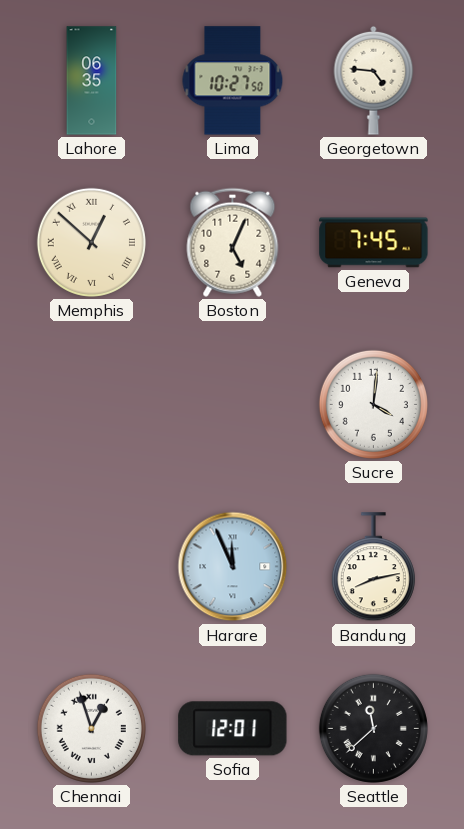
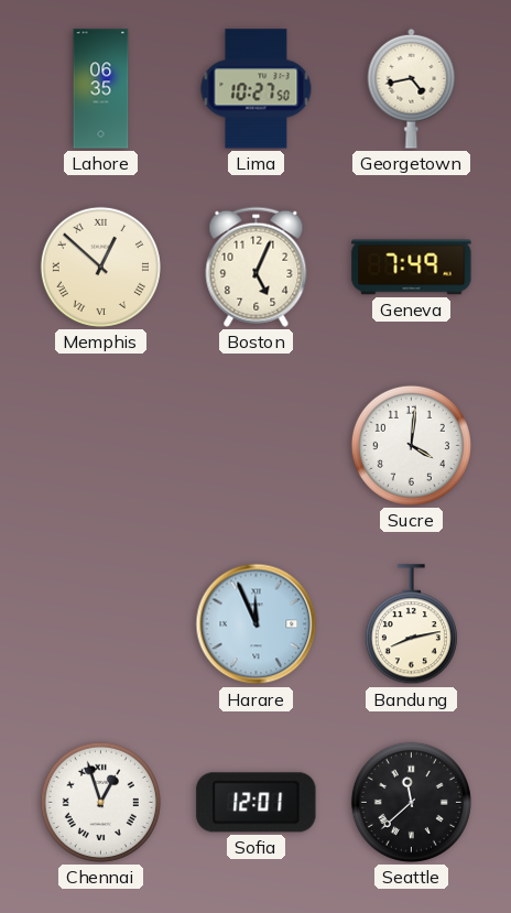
Georgetown: 4:46 -> 4:43
Geneva: 7:45 -> 7:49
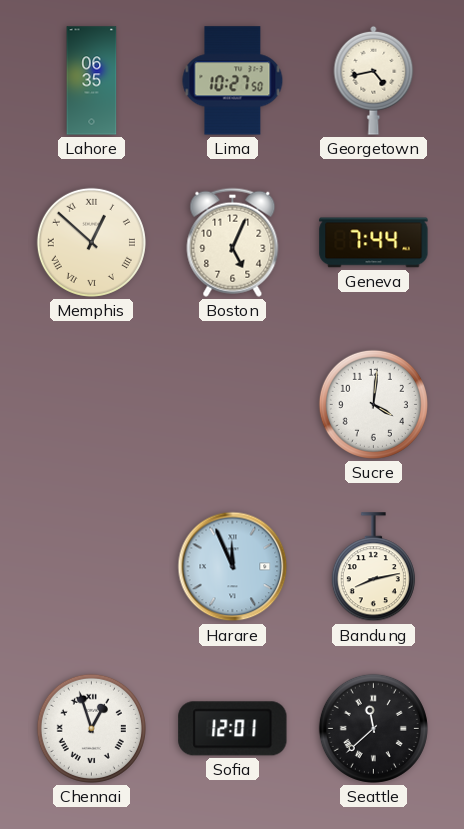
Geneva: 7:49 -> 7:44
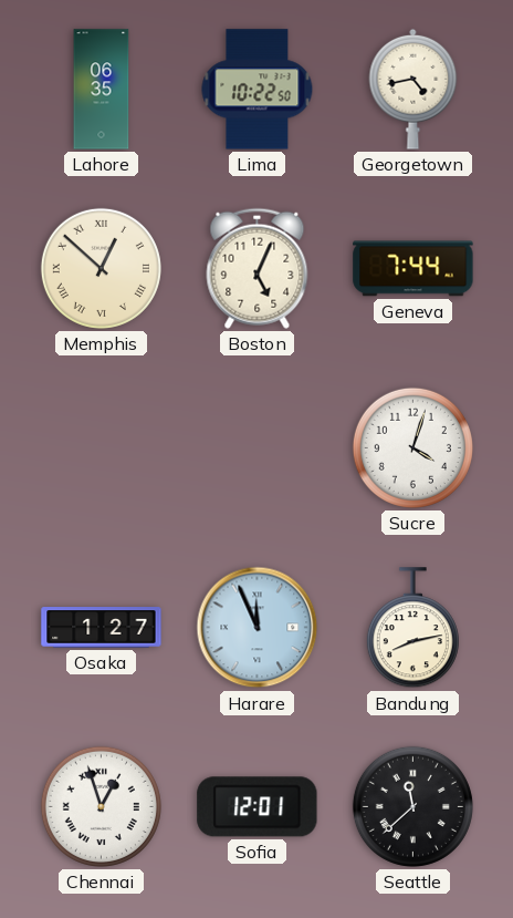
Lima: 10:27 -> 10:22
Sucre: 4:01 -> 4:03
Osaka: none -> 1:27
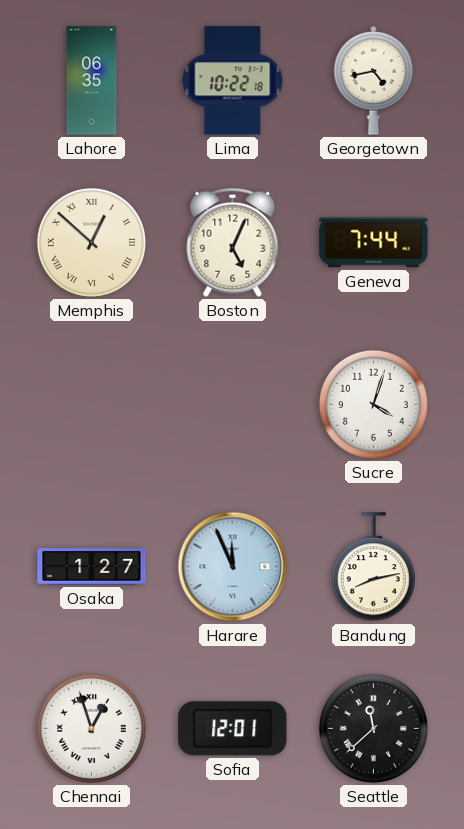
Lima: 10:22:50 -> 10:22:18
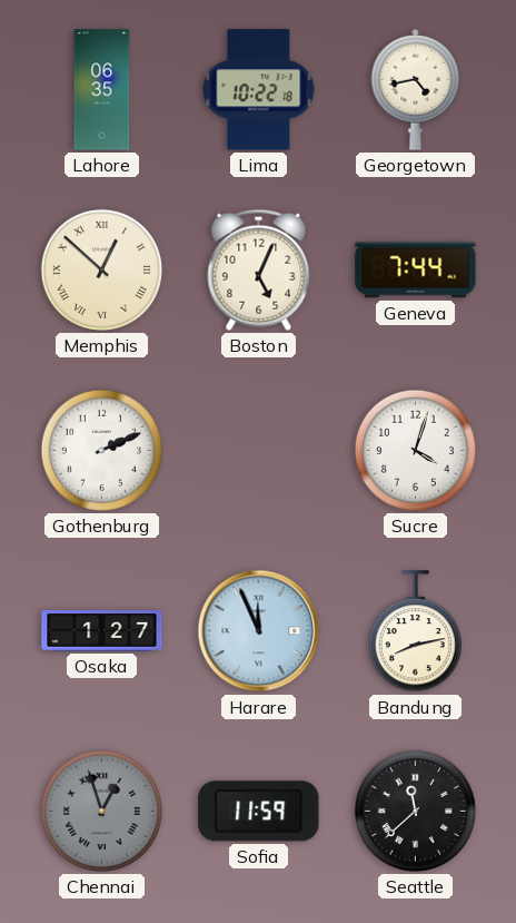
Gothenburg: none -> 2:11
Chennai dial: white -> grey
Sofia: 12:01 -> 11:59
